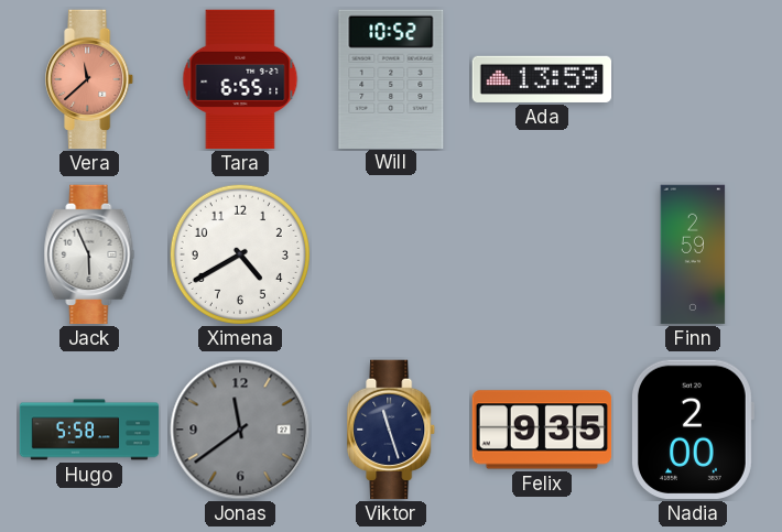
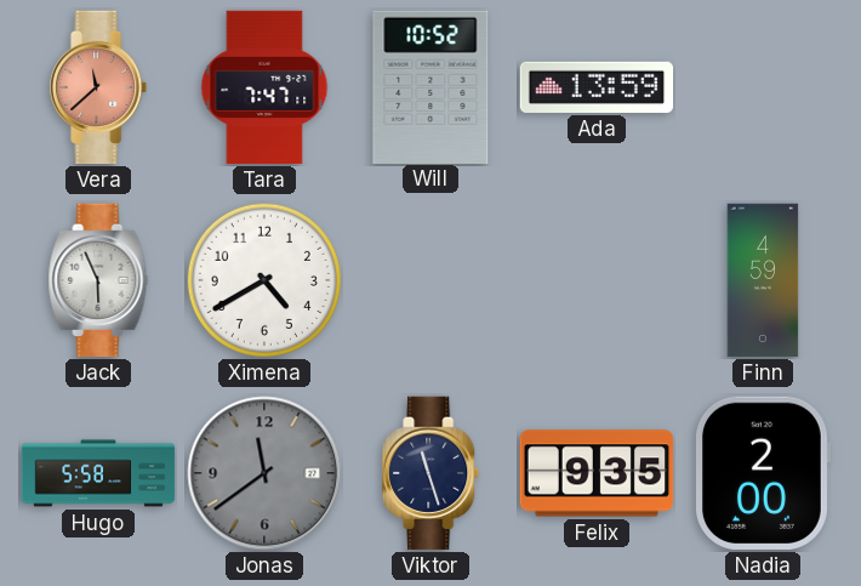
Tara: 6:55 -> 7:47
Finn: 2:59 -> 4:59
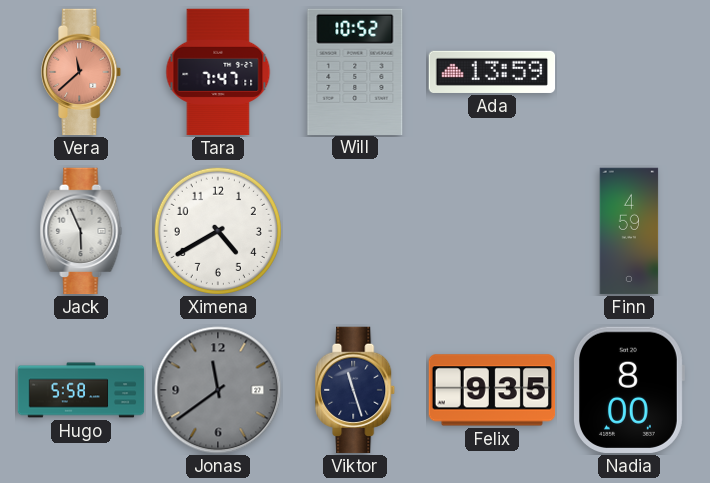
Nadia: 2:00 -> 8:00
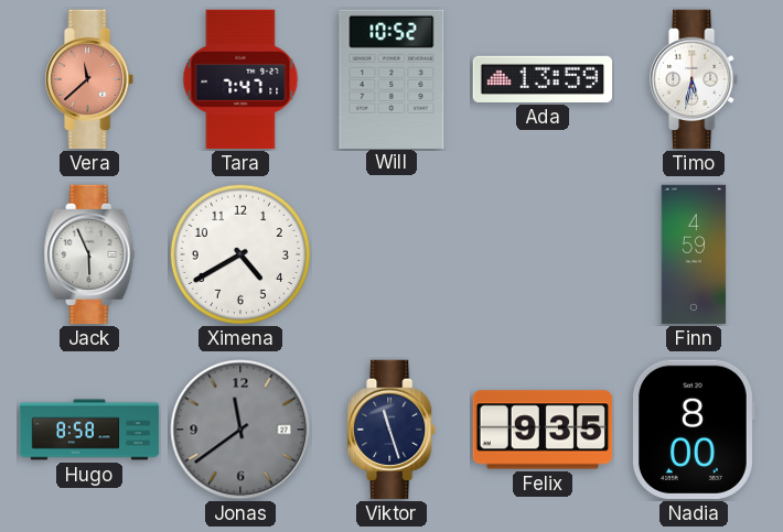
Timo: none -> 5:32
Hugo: 5:58 -> 8:58
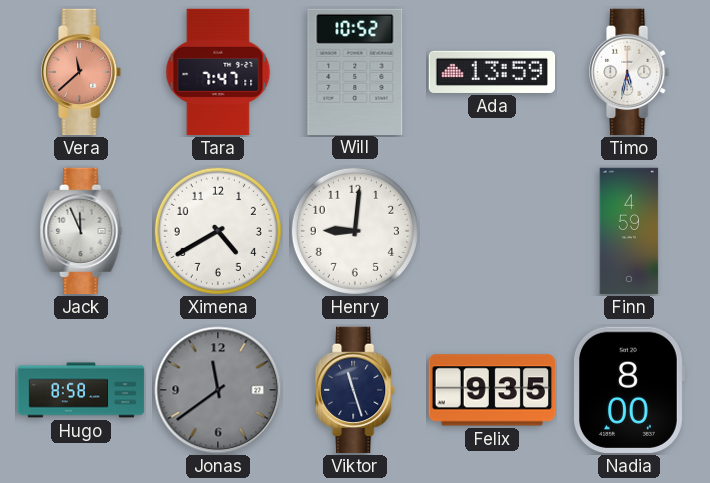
Jack: 5:56 -> 11:56
Henry: none -> 9:01
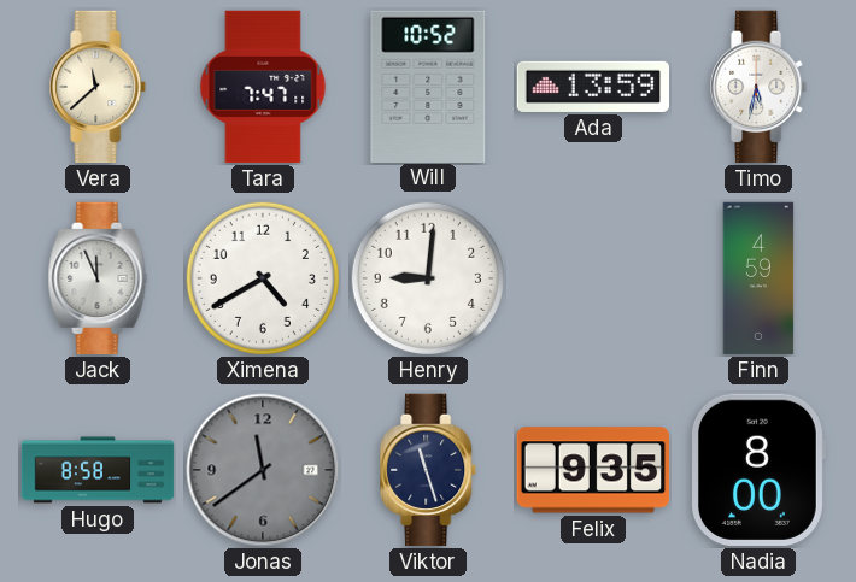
Vera dial: salmon -> cream
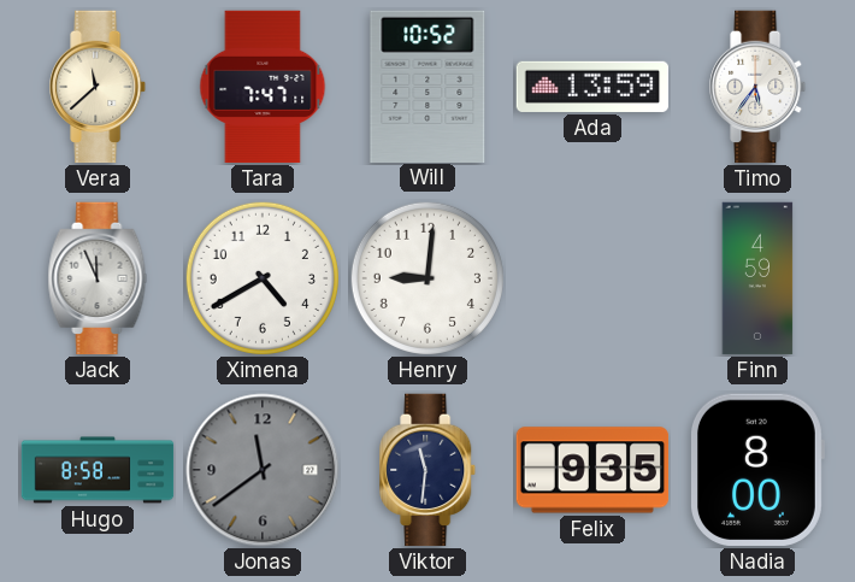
Timo: 5:32 -> 5:36
Viktor: 11:27 -> 11:31
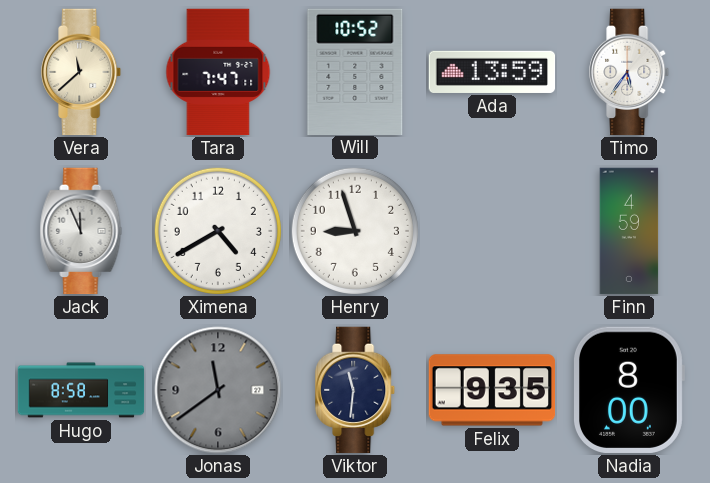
Henry: 9:01 -> 8:57
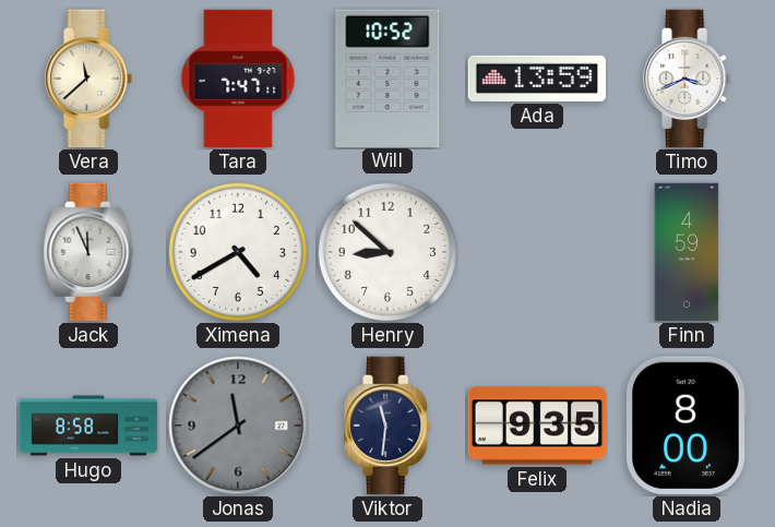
Timo: 5:36 -> 3:41
Henry: 8:57 -> 8:52
